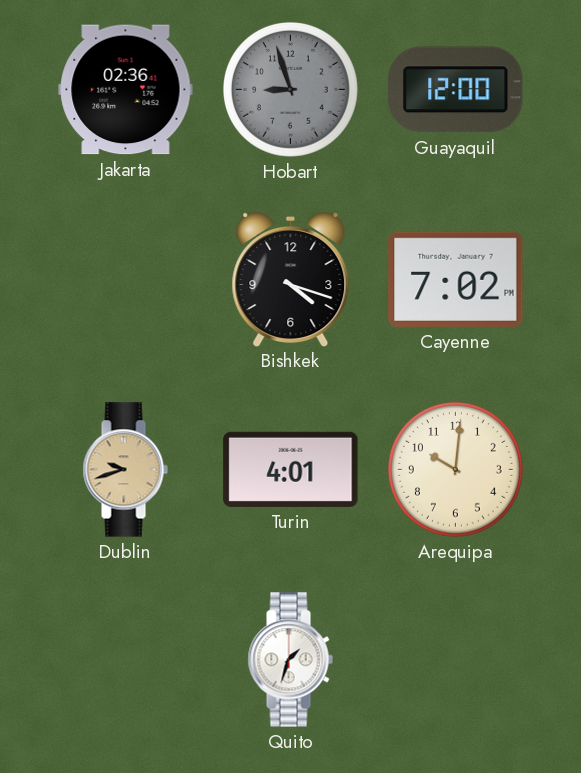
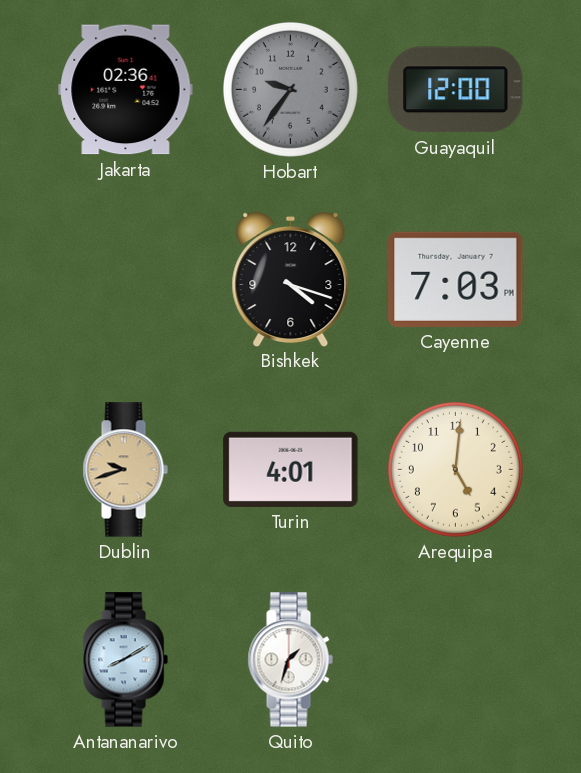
Hobart: 8:57 -> 9:36
Cayenne: 7:02 -> 7:03
Arequipa: 10:01 -> 5:01
Antananarivo: none -> 8:10
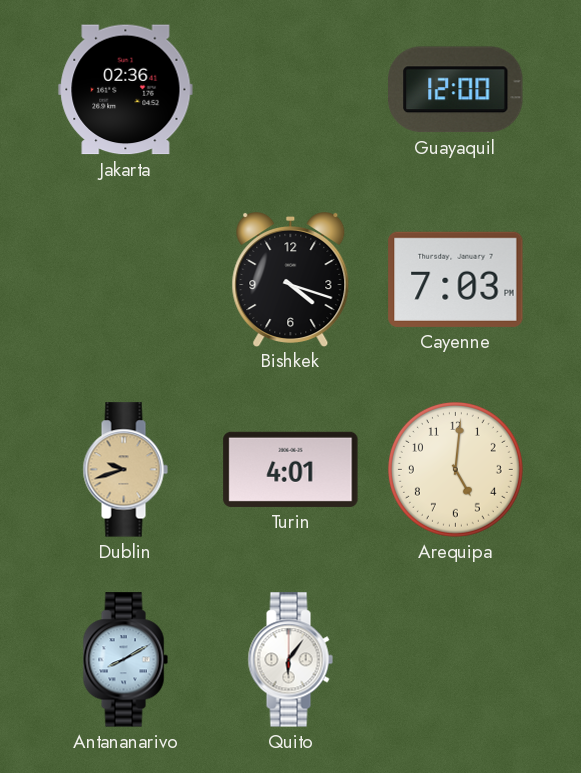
Hobart: 9:36 -> none
Quito: 1:33 -> 6:06
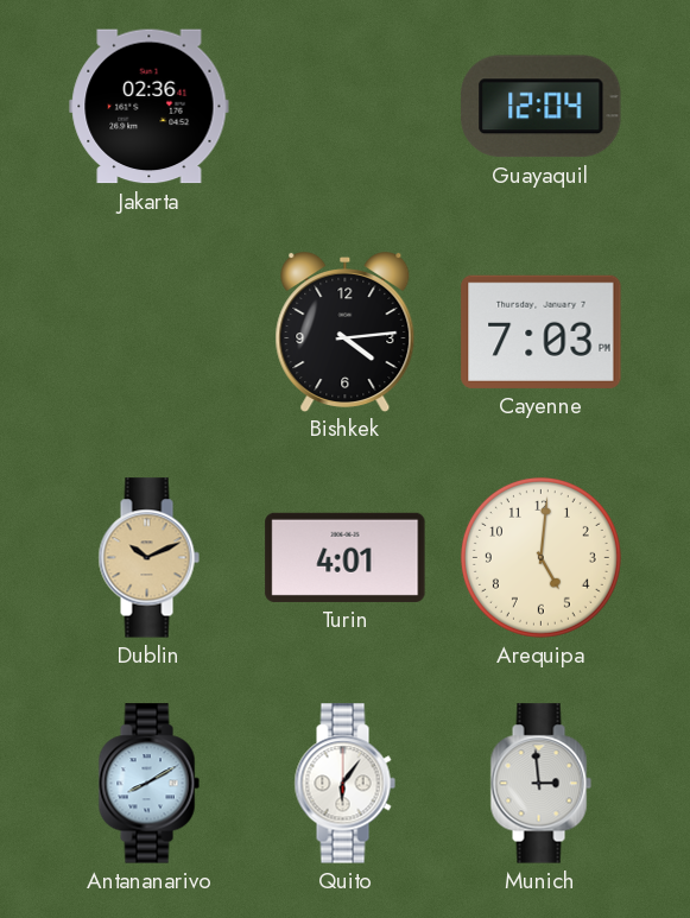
Guayaquil: 12:00 -> 12:04
Bishkek: 4:18 -> 4:14
Dublin: 9:42 -> 10:11
Munich: none -> 2:59
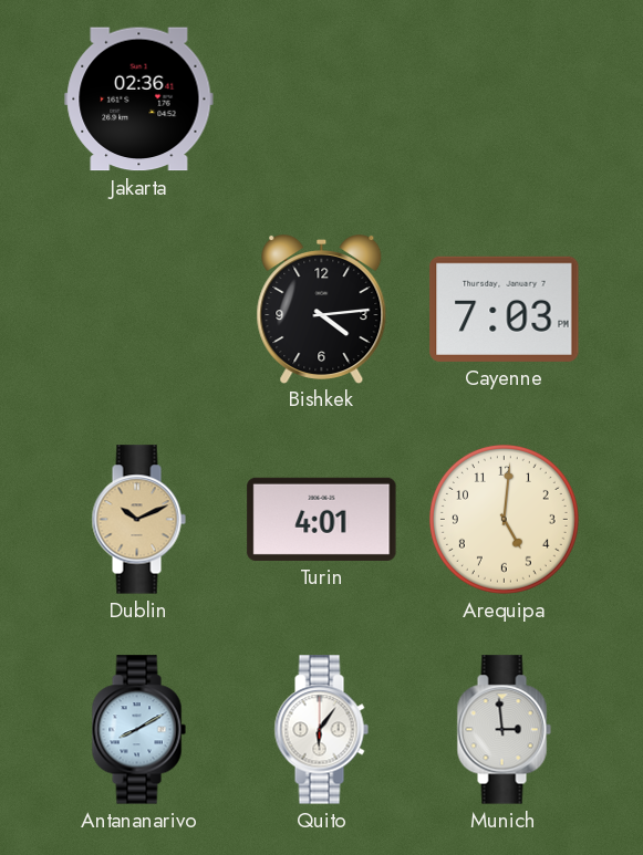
Guayaquil: 12:04 -> none
